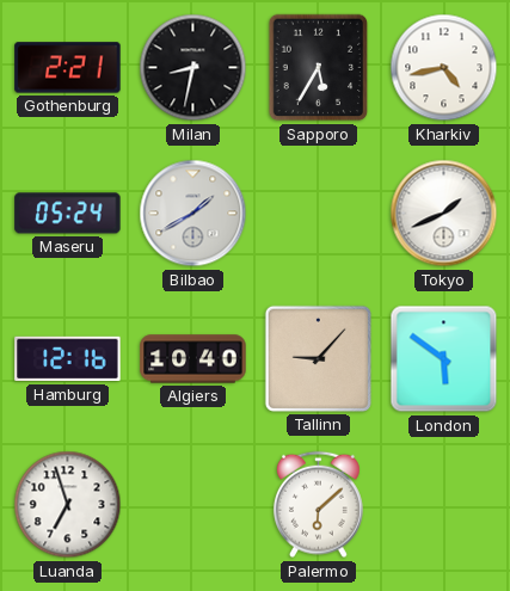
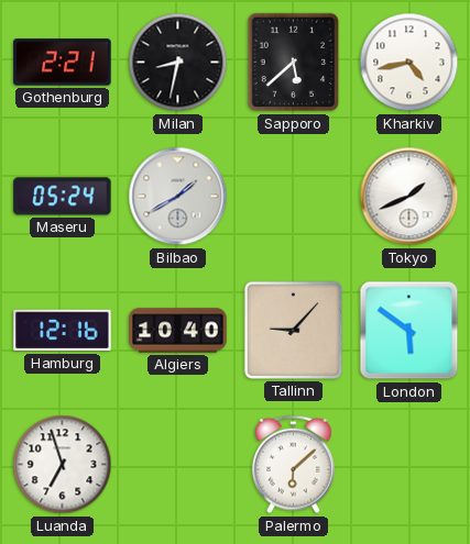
Sapporo: 5:35 -> 5:38
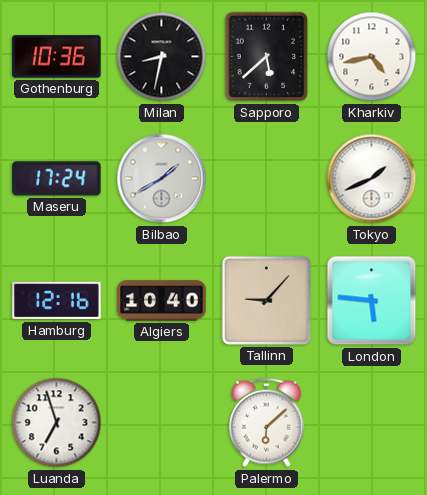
Gothenburg: 2:21 -> 10:36
Maseru: 05:24 -> 17:24
London: 5:51 -> 5:46
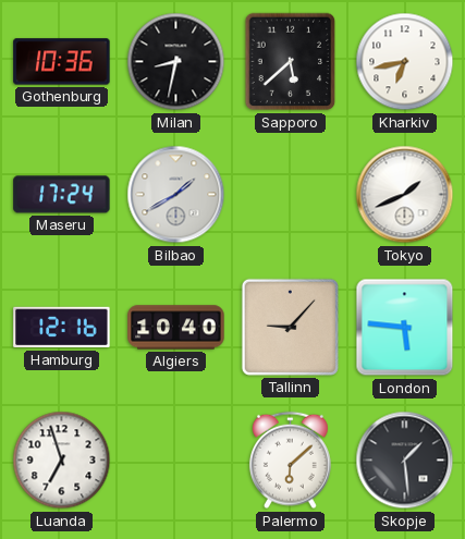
Kharkiv: 4:43 -> 6:43
Skopje: none -> 1:29
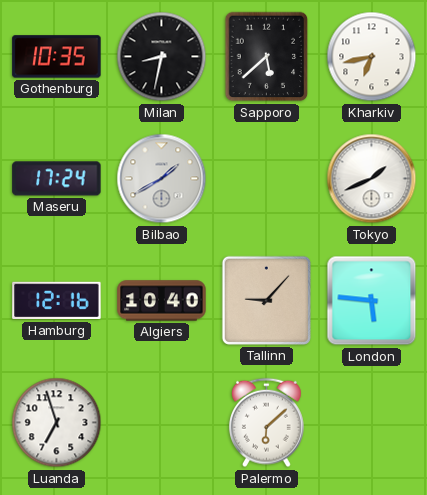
Gothenburg: 10:36 -> 10:35
Skopje: 1:29 -> none
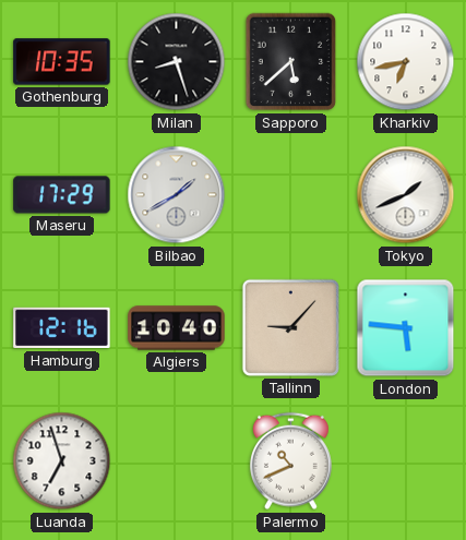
Milan: 8:32 -> 8:27
Maseru: 17:24 -> 17:29
Palermo: 6:08 -> 10:41
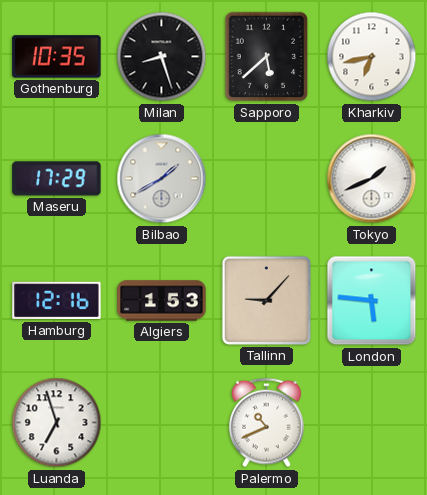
Algiers: 10:40 -> 1:53
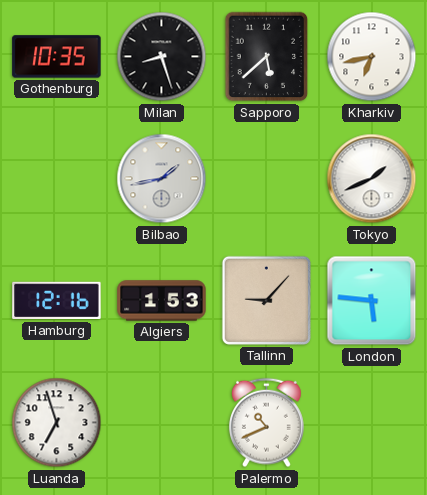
Maseru: 17:29 -> none
Bilbao: 1:40 -> 1:43
